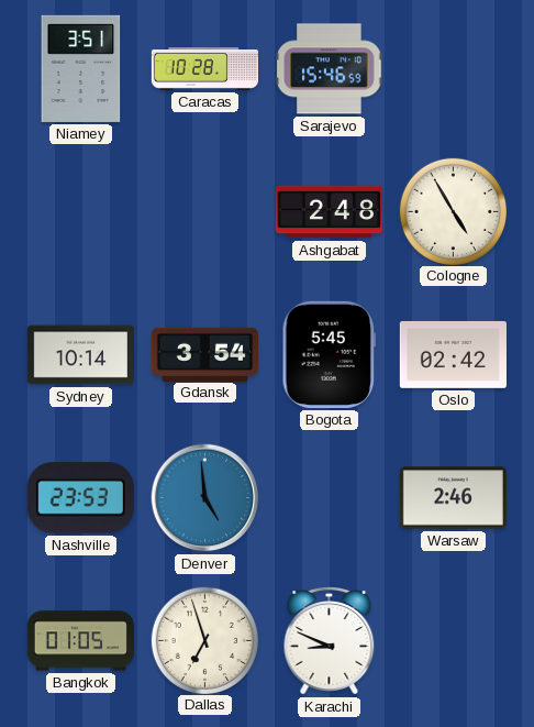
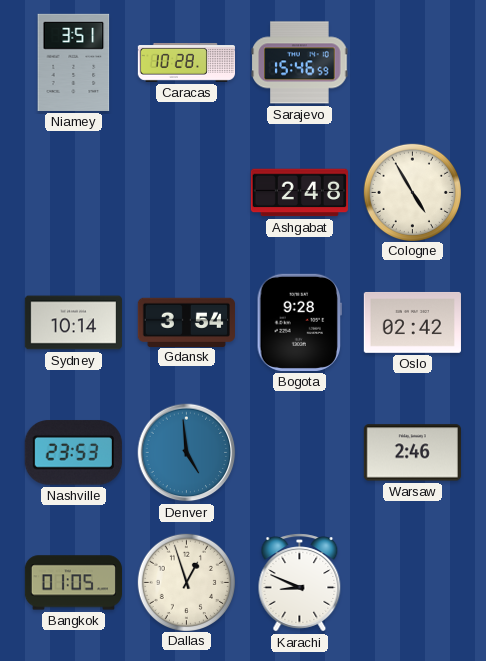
Bogota: 5:45 -> 9:28
Dallas: 6:57 -> 12:57
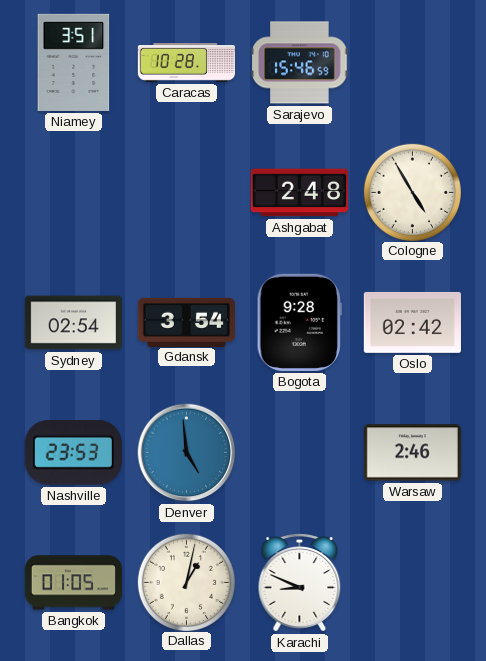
Sydney: 10:14 -> 02:54
Dallas: 12:57 -> 1:02
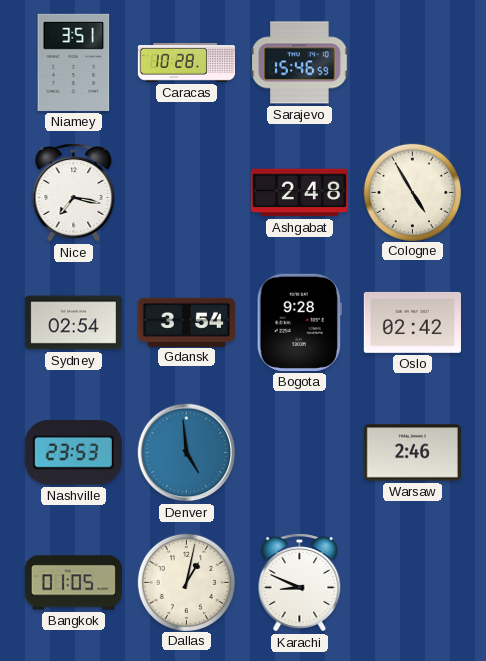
Nice: none -> 7:17
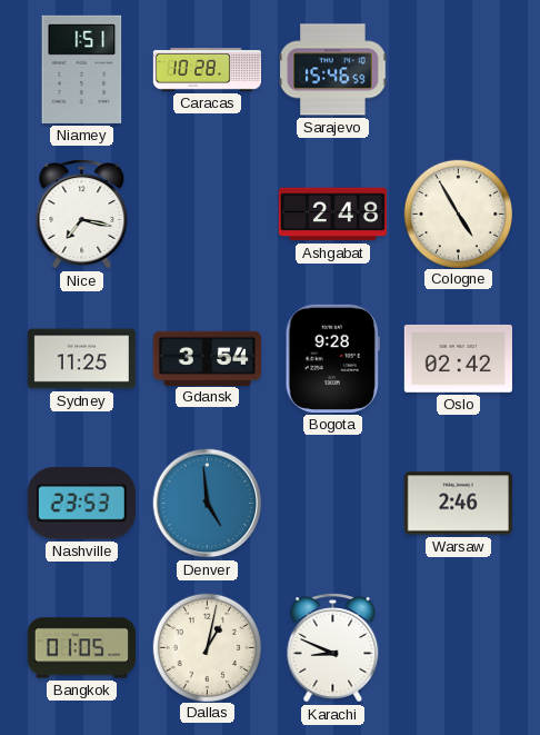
Niamey: 3:51 -> 1:51
Sydney: 02:54 -> 11:25
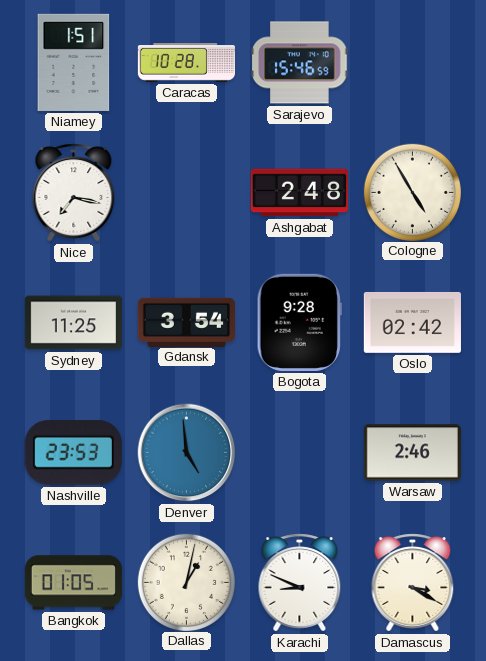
Damascus: none -> 3:20
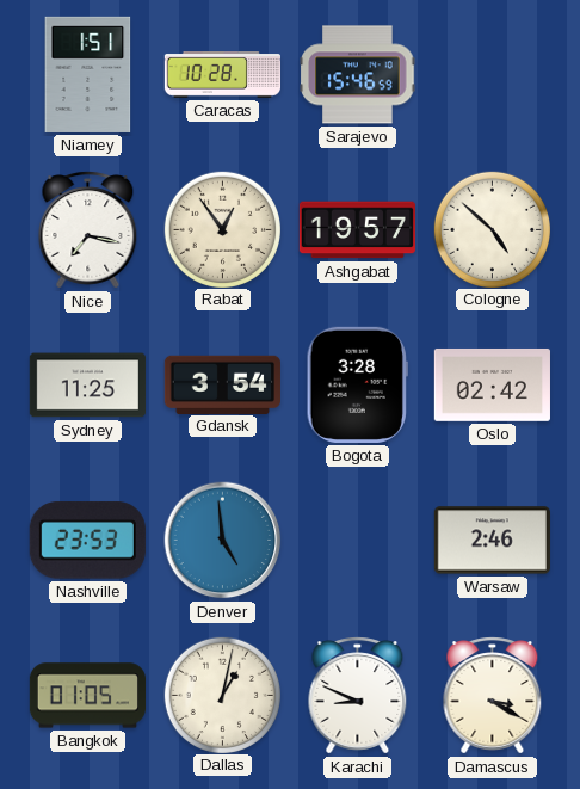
Rabat: none -> 12:54
Ashgabat: 2:48 -> 19:57
Cologne: 4:55 -> 4:52
Bogota: 9:28 -> 3:28
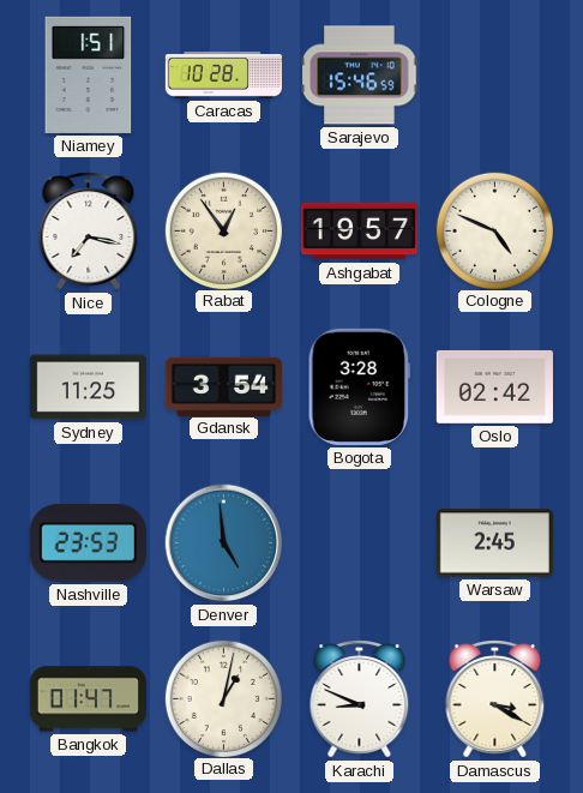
Cologne: 4:52 -> 4:49
Warsaw: 2:46 -> 2:45
Bangkok: 01:05 -> 01:47
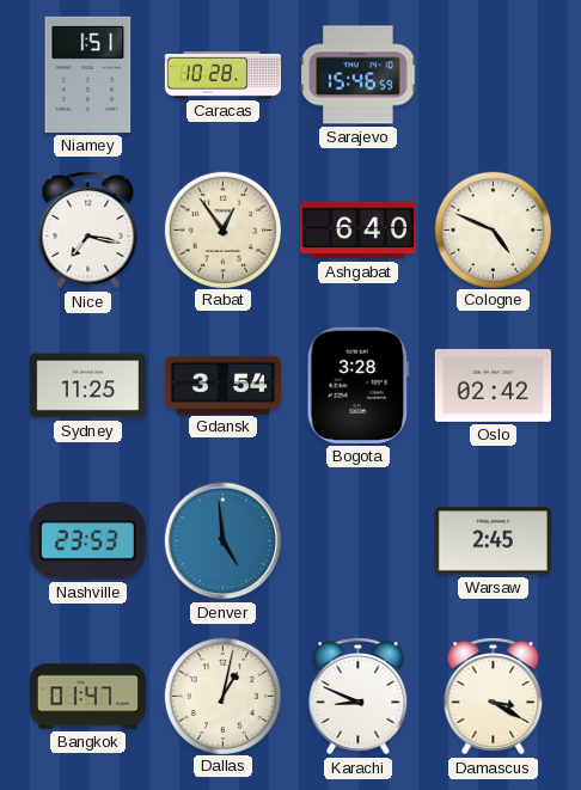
Ashgabat: 19:57 -> 6:40
